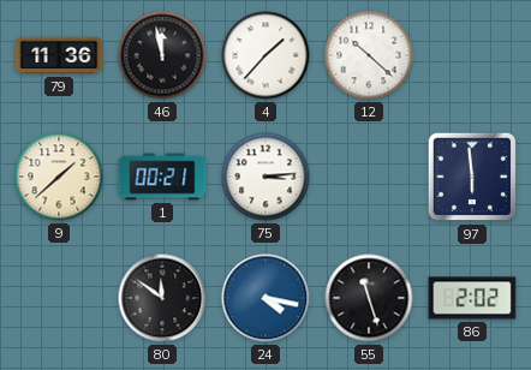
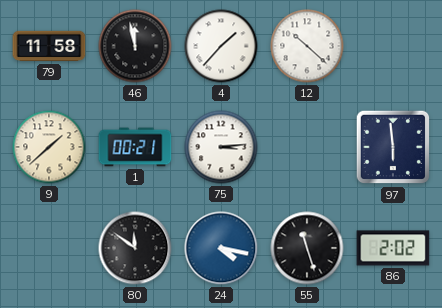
79: 11:36 -> 11:58
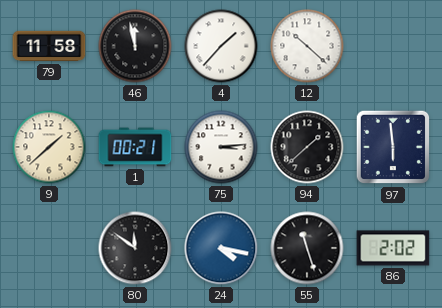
94: none -> 1:38
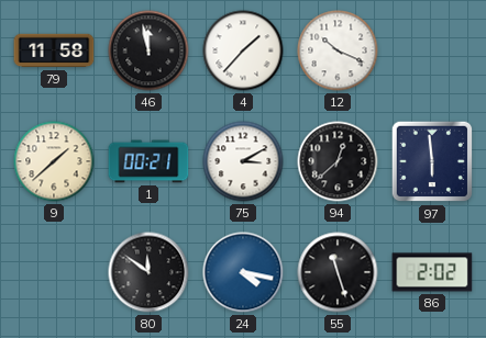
12: 10:22 -> 10:19
75: 3:14 -> 3:10
94: 1:38 -> 12:38
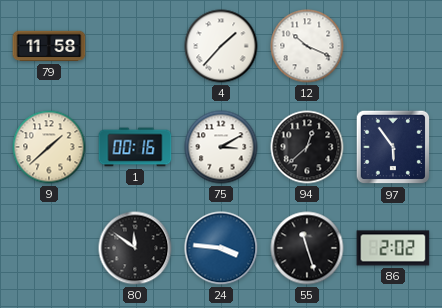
46: 11:58 -> none
1: 00:21 -> 00:16
97: 5:59 -> 5:54
24: 4:17 -> 3:46
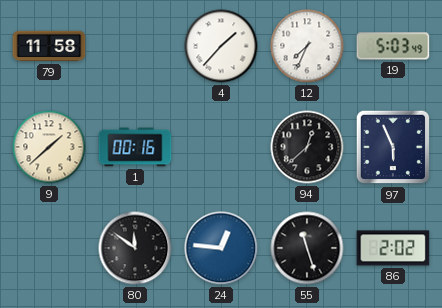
12: 10:19 -> 7:34
19: none -> 5:03
75: 3:10 -> none
97: 5:54 -> 5:56
24: 3:46 -> 12:46
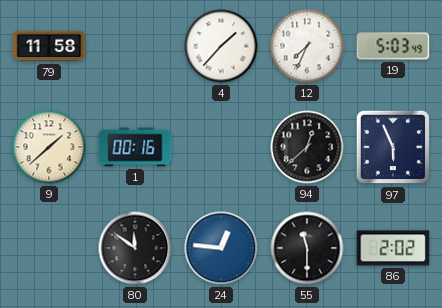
55: 11:27 -> 11:30
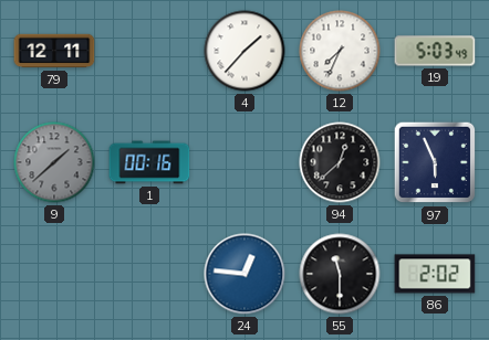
79: 11:58 -> 12:11
9 dial: cream -> grey
80: 11:51 -> none
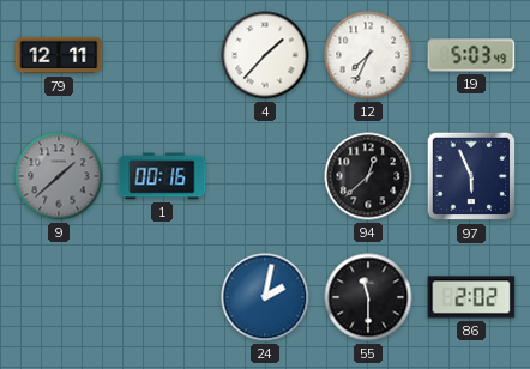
24: 12:46 -> 2:02
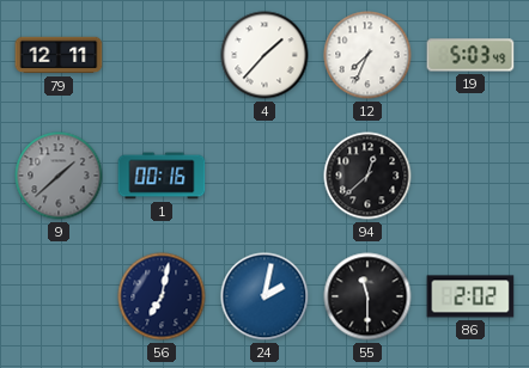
97: 5:56 -> none
56: none -> 7:02
